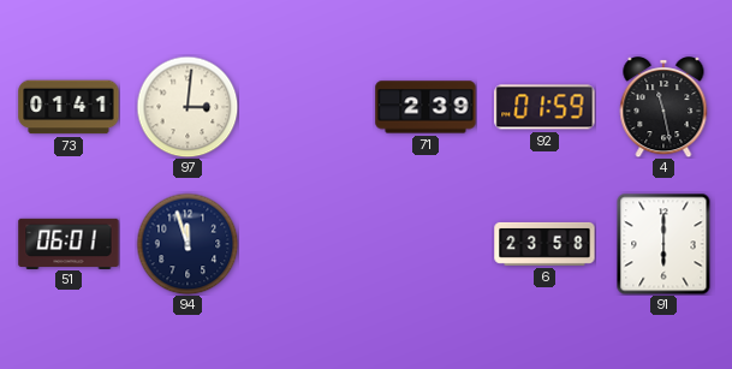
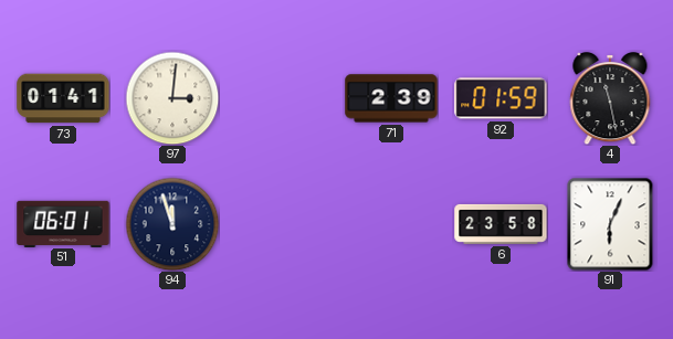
91: 6:00 -> 6:04
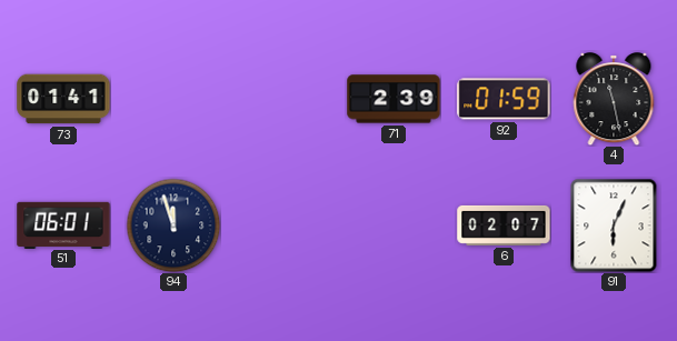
97: 3:01 -> none
6: 23:58 -> 02:07
